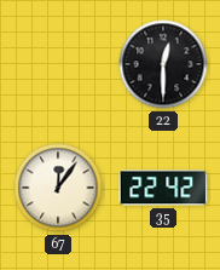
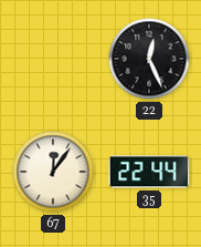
22: 12:30 -> 12:26
35: 22:42 -> 22:44
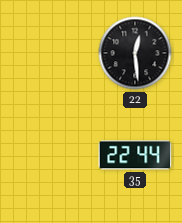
22: 12:26 -> 12:29
67: 12:06 -> none
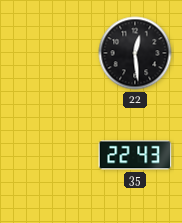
35: 22:44 -> 22:43
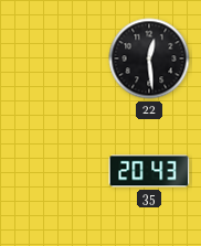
35: 22:43 -> 20:43
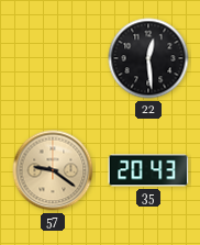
57: none -> 9:21
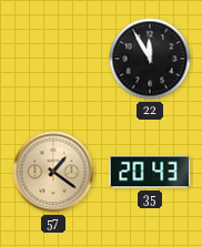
22: 12:29 -> 11:55
57: 9:21 -> 1:21
